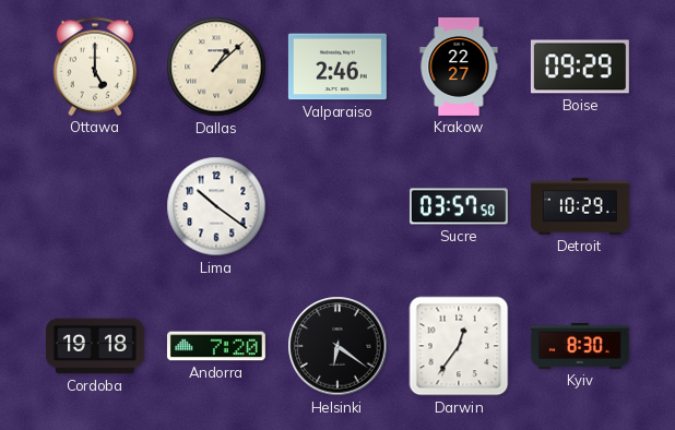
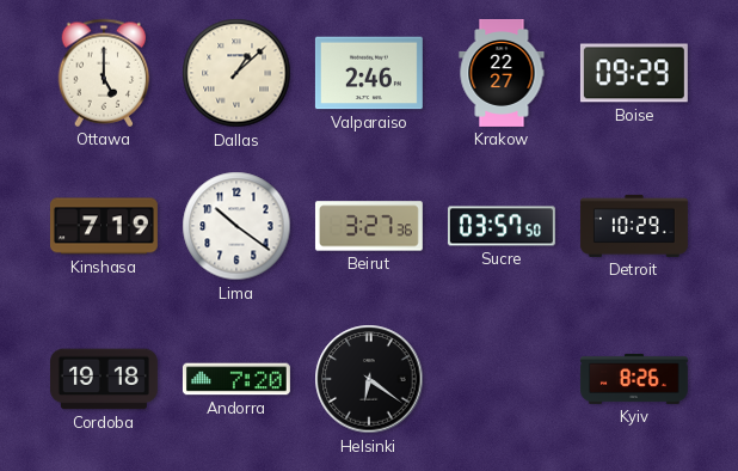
Kinshasa: none -> 7:19
Beirut: none -> 3:27
Darwin: 12:36 -> none
Kyiv: 8:30 -> 8:26
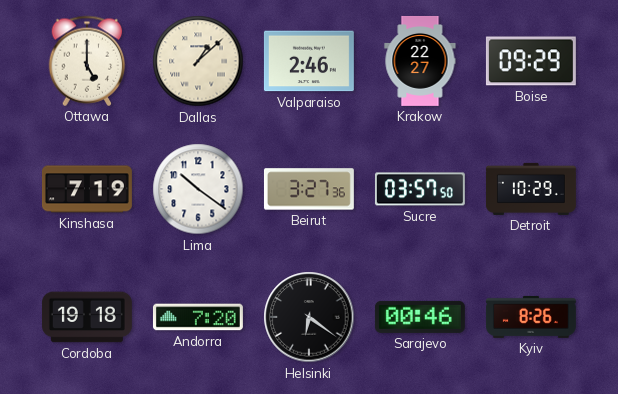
Sarajevo: none -> 00:46
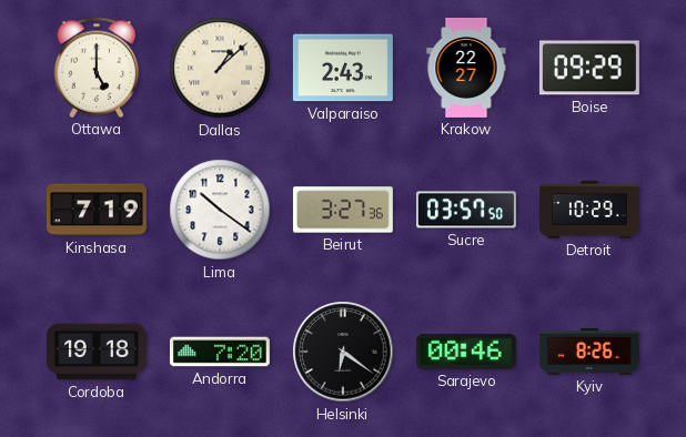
Valparaiso: 2:46 -> 2:43
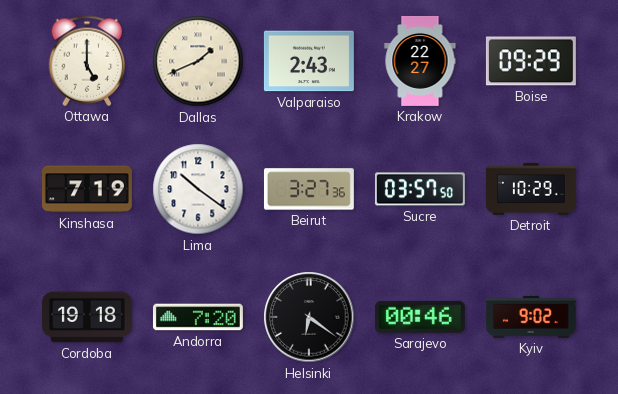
Dallas: 1:08 -> 1:41
Kyiv: 8:26 -> 9:02
